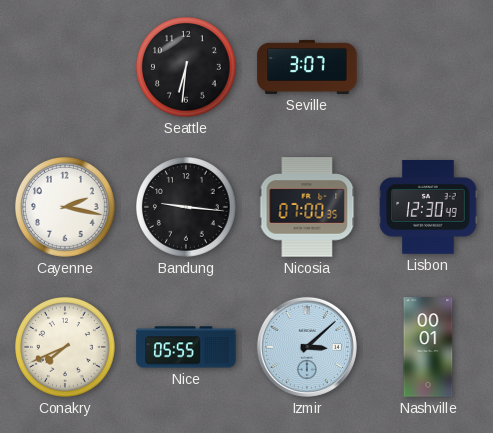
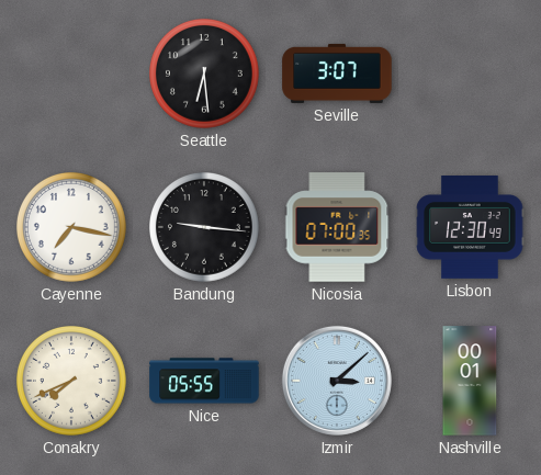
Seattle: 6:31 -> 6:29
Cayenne: 2:17 -> 7:17
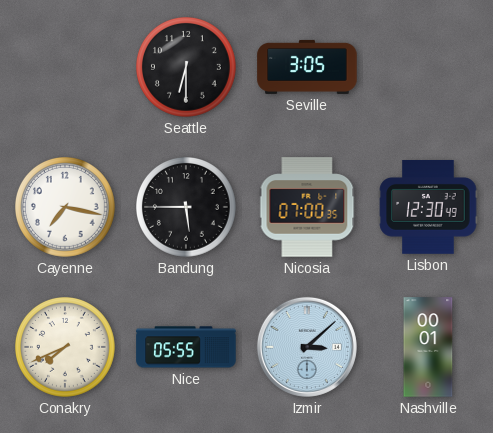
Seattle: 6:29 -> 6:30
Seville: 3:07 -> 3:05
Bandung: 9:16 -> 5:45
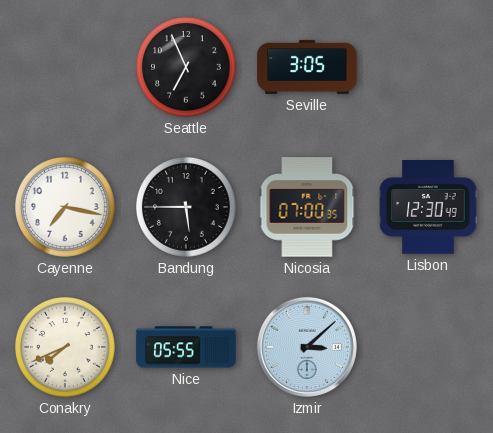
Seattle: 6:30 -> 6:56
Nashville: 00:01 -> none
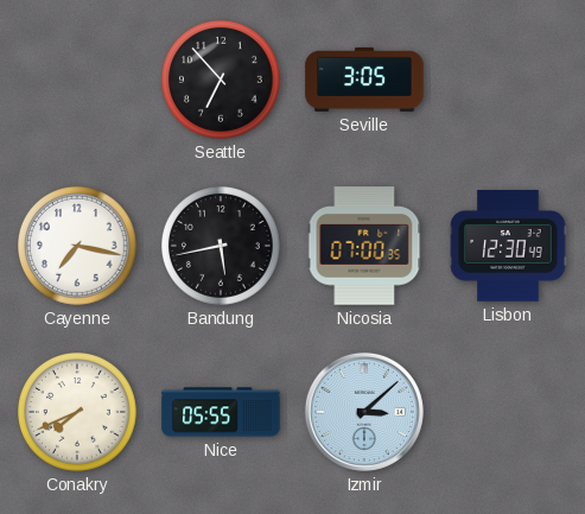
Seattle: 6:56 -> 6:53
Bandung: 5:45 -> 5:43
